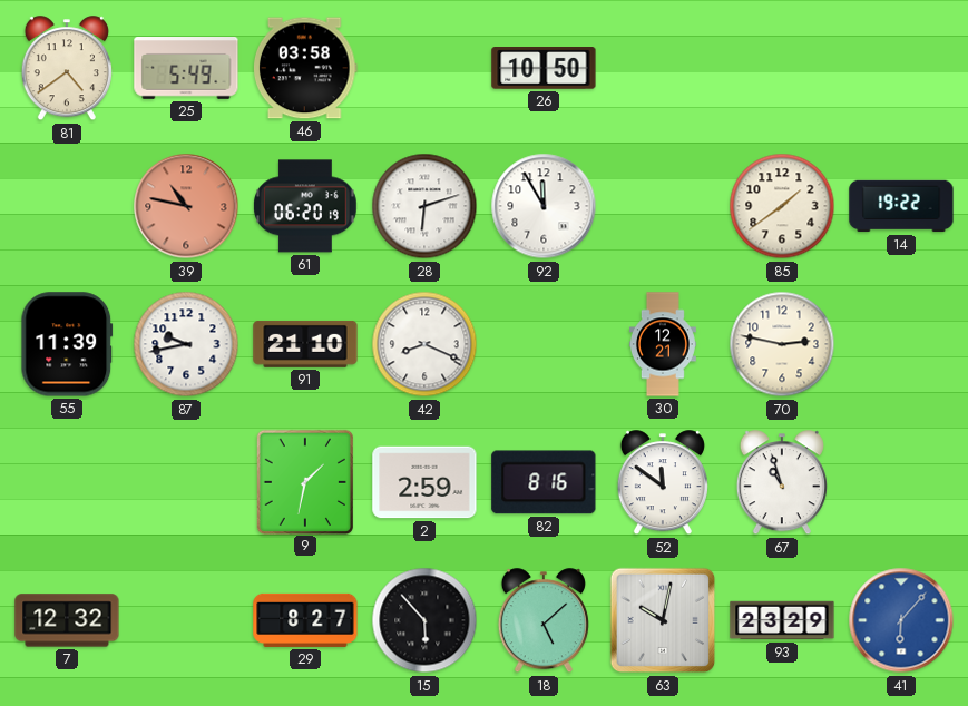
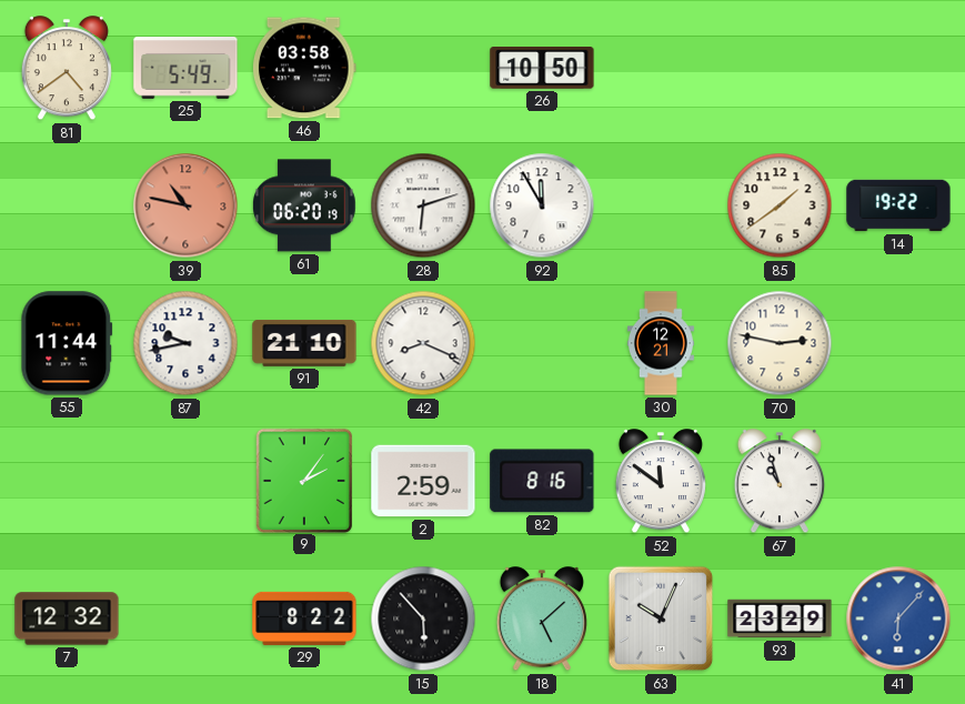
55: 11:39 -> 11:44
9: 1:32 -> 2:06
29: 8:27 -> 8:22
63: 10:02 -> 10:04
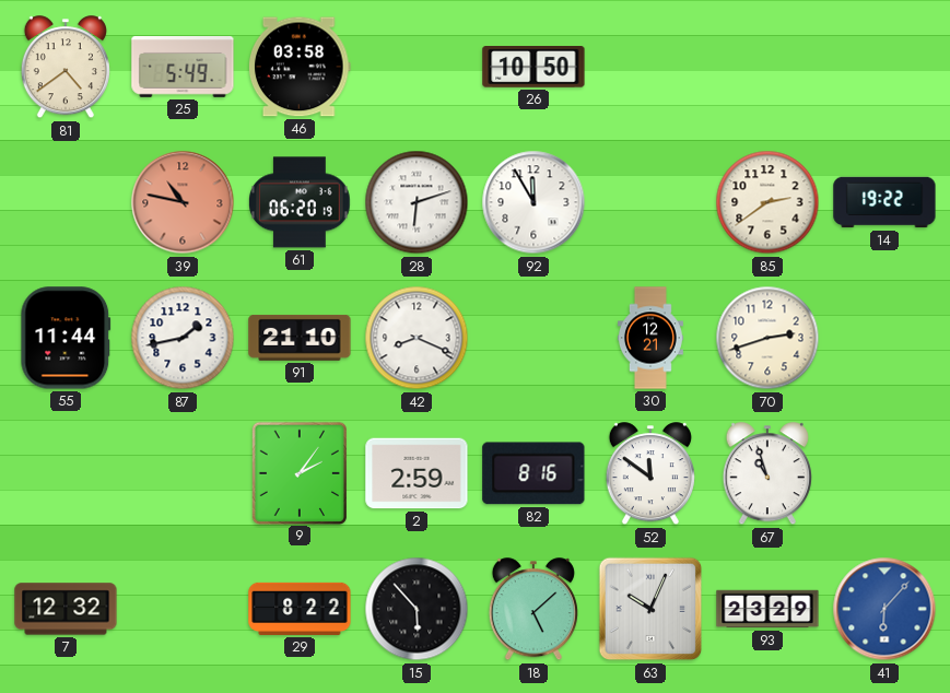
85: 1:39 -> 2:39
87: 9:43 -> 1:43
70: 2:47 -> 2:42
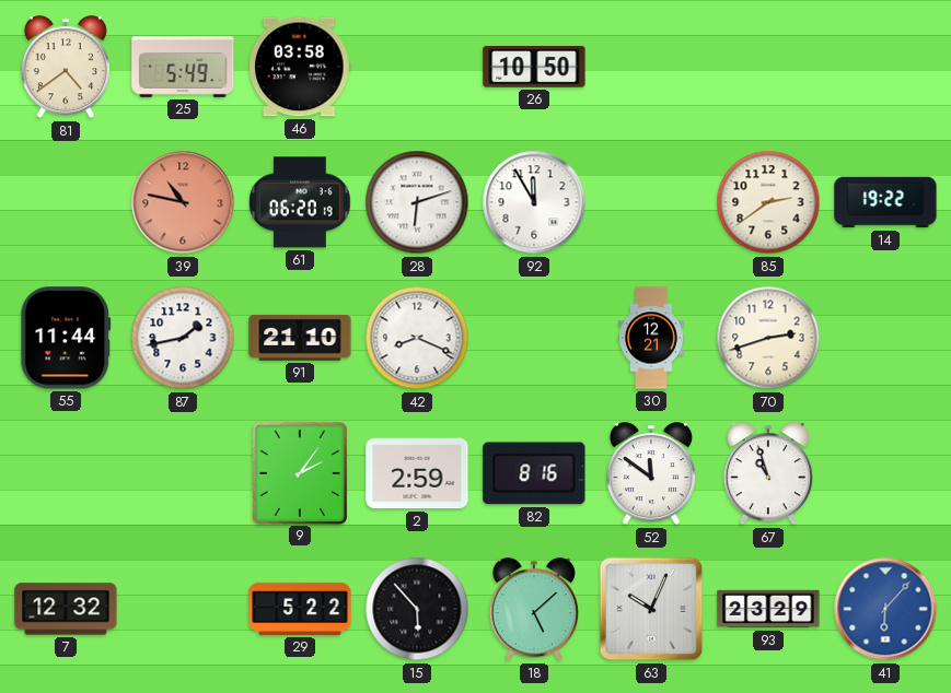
29: 8:22 -> 5:22
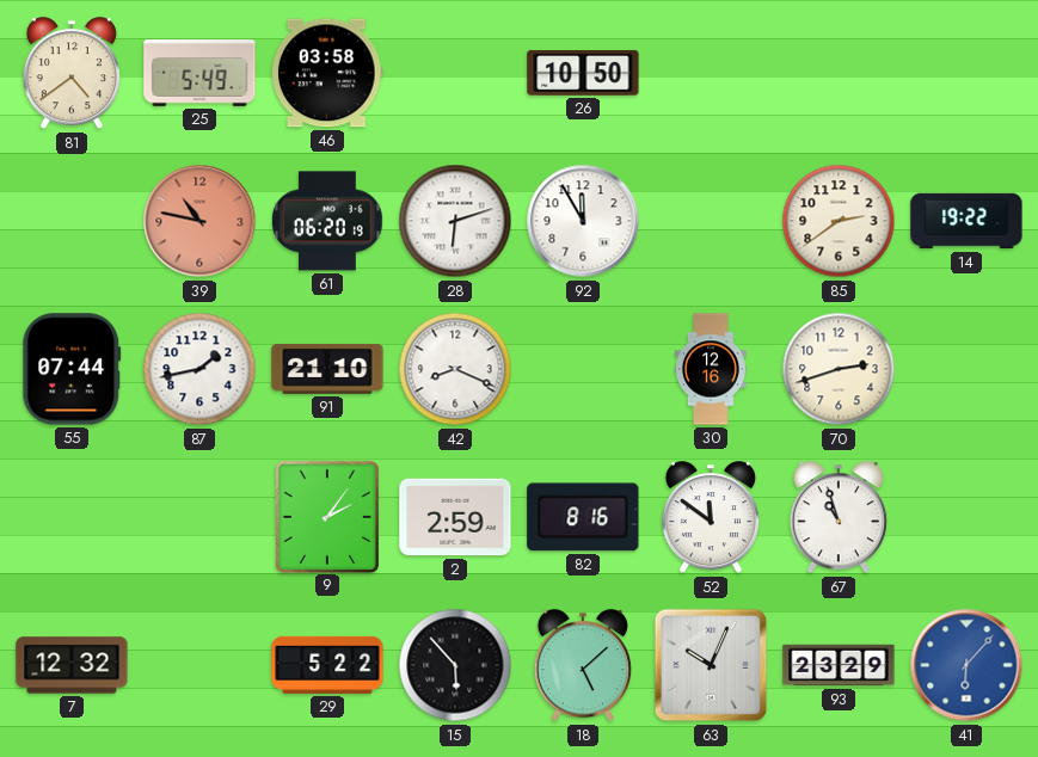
55: 11:44 -> 07:44
30: 12:21 -> 12:16
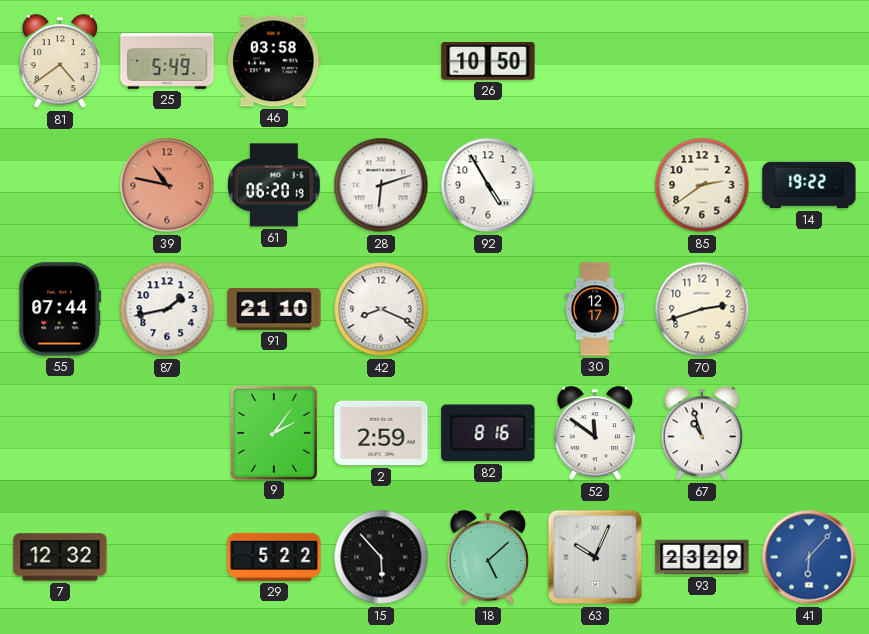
92: 11:55 -> 4:55
30: 12:16 -> 12:17
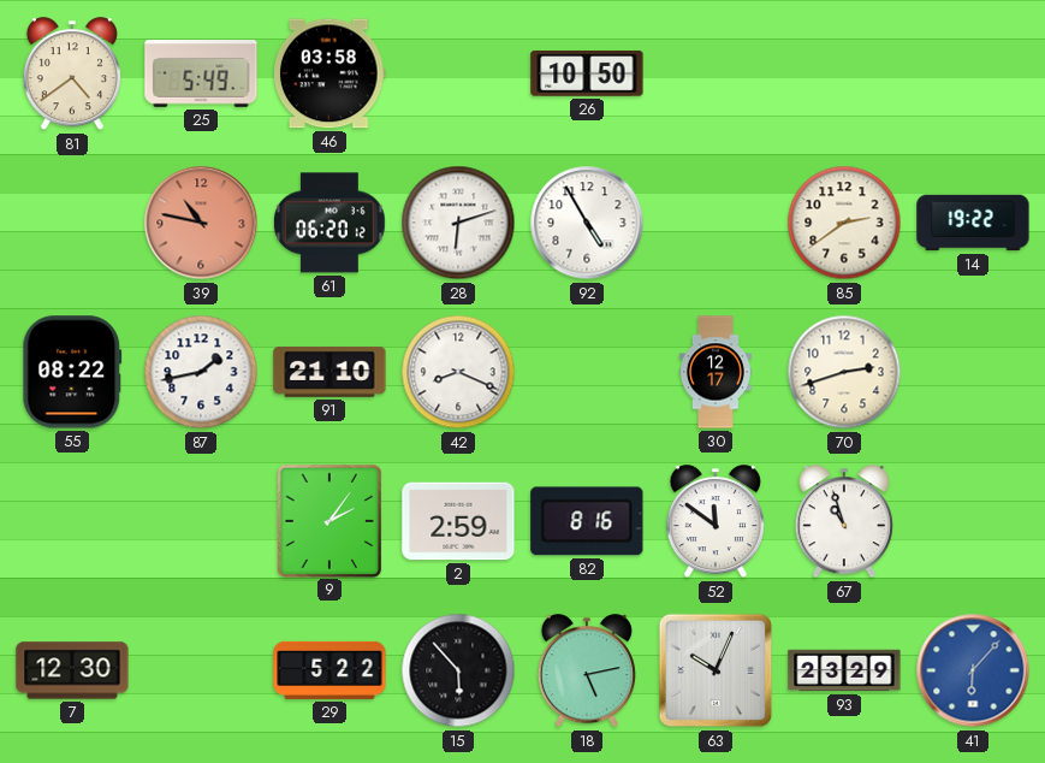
61: 06:20:19 -> 06:20:12
55: 07:44 -> 08:22
7: 12:32 -> 12:30
18: 5:08 -> 5:13
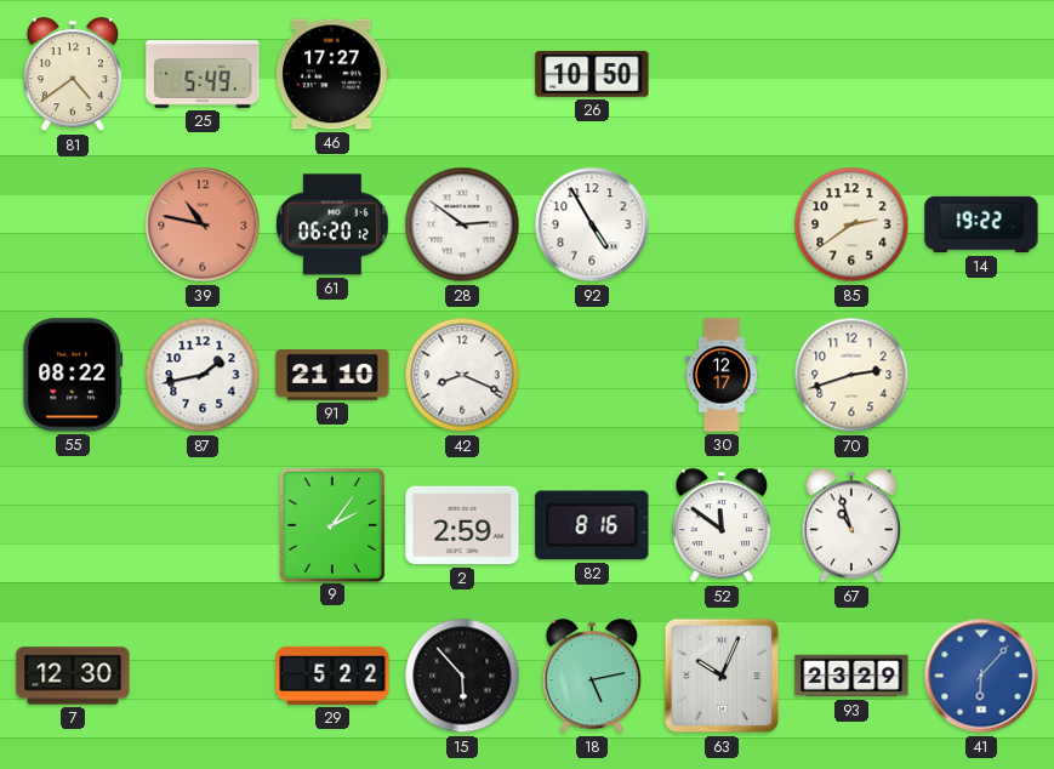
46: 03:58 -> 17:27
28: 6:12 -> 2:51
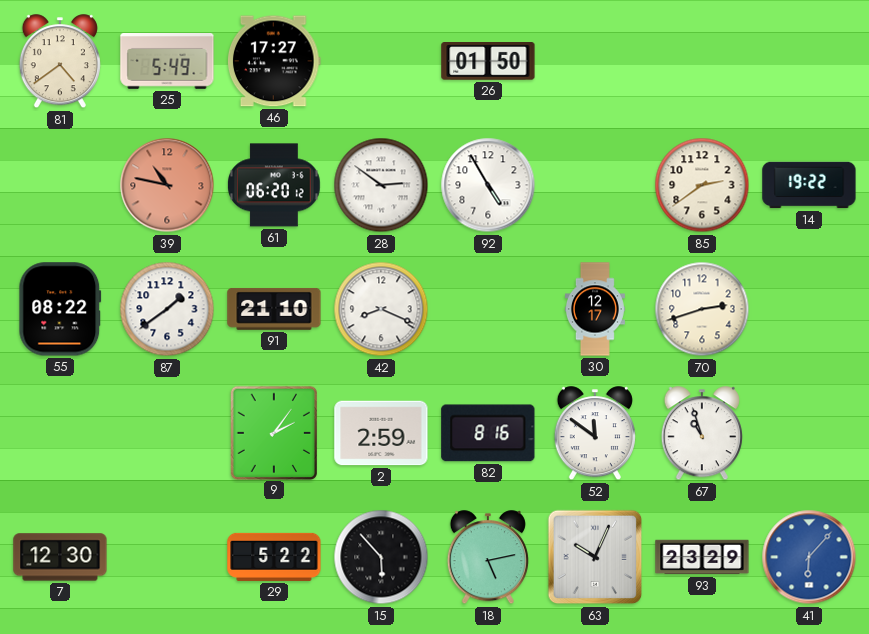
26: 10:50 -> 01:50
87: 1:43 -> 1:39
